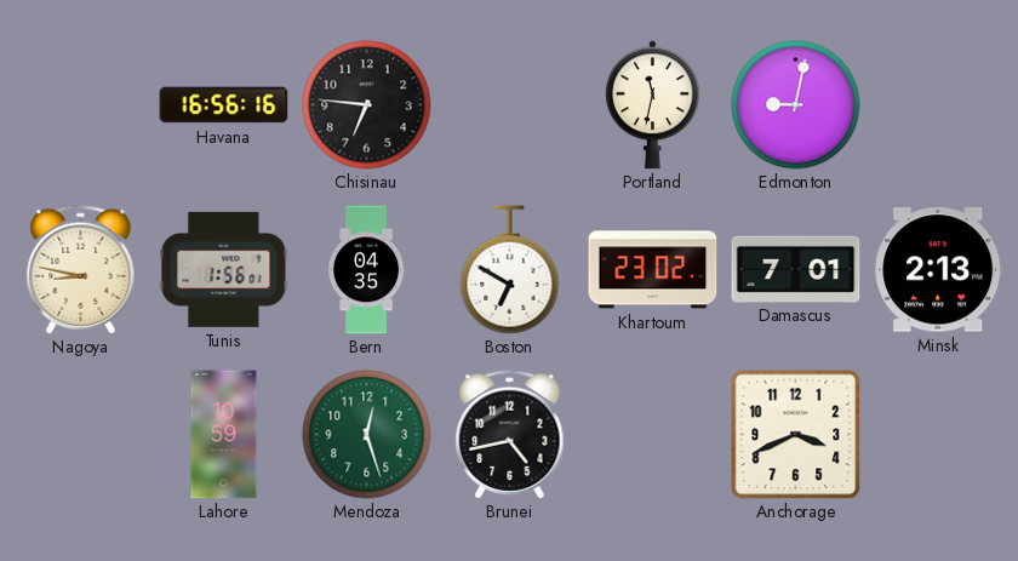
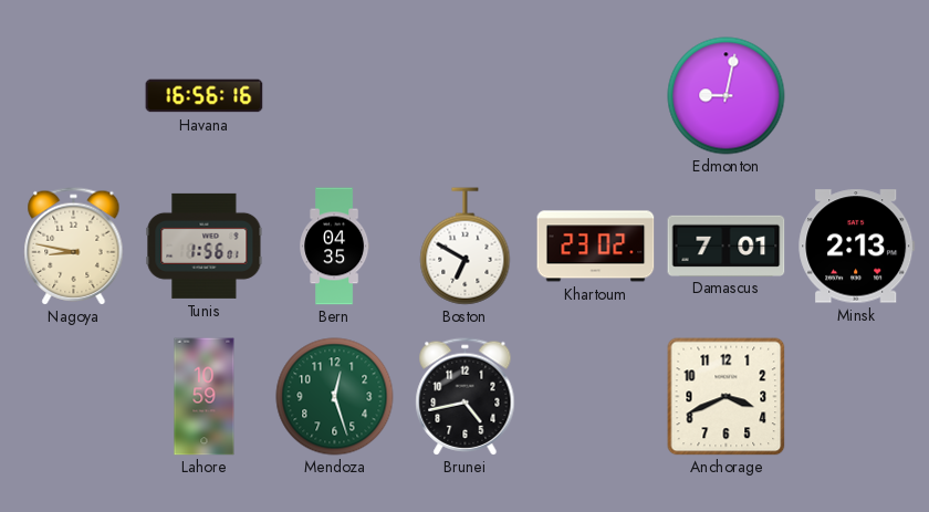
Chisinau: 6:46 -> none
Portland: 11:32 -> none
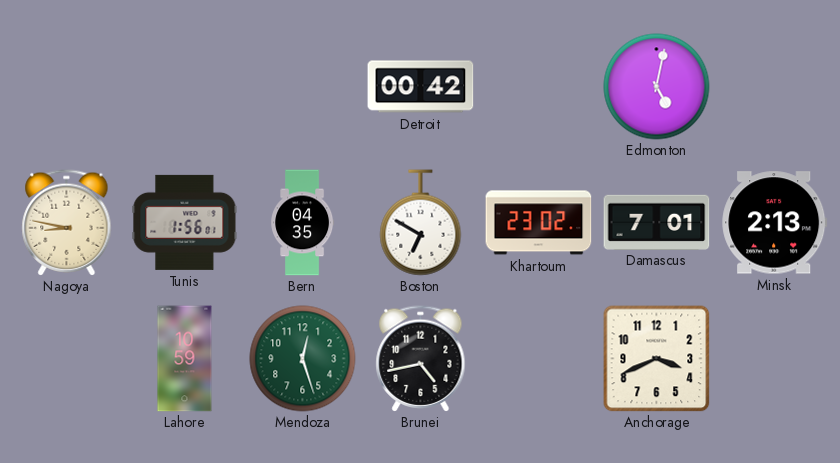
Havana: 16:56 -> none
Detroit: none -> 00:42
Edmonton: 9:02 -> 5:02
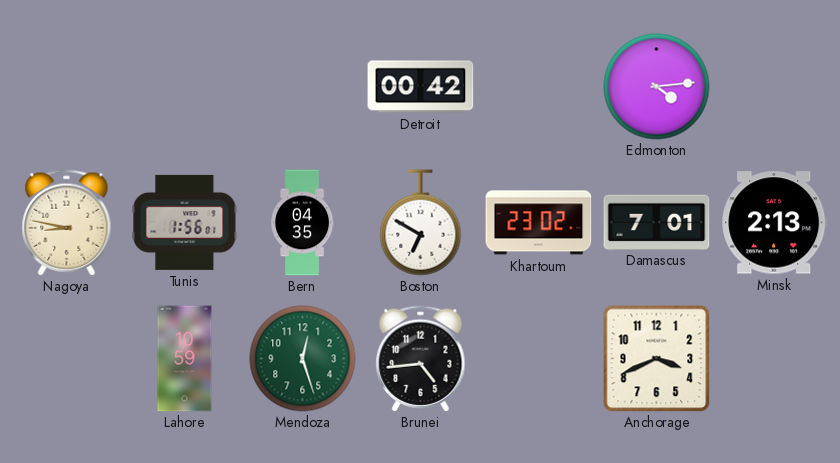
Edmonton: 5:02 -> 4:14
Brunei: 4:43 -> 4:44
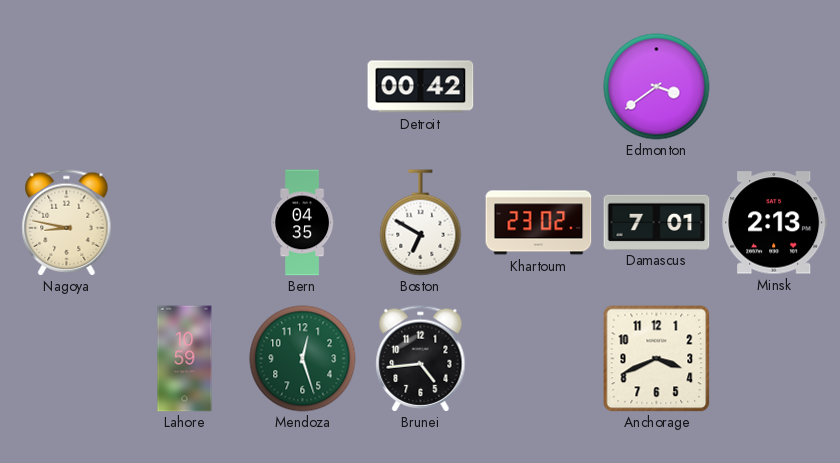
Edmonton: 4:14 -> 3:39
Tunis: 1:56 -> none
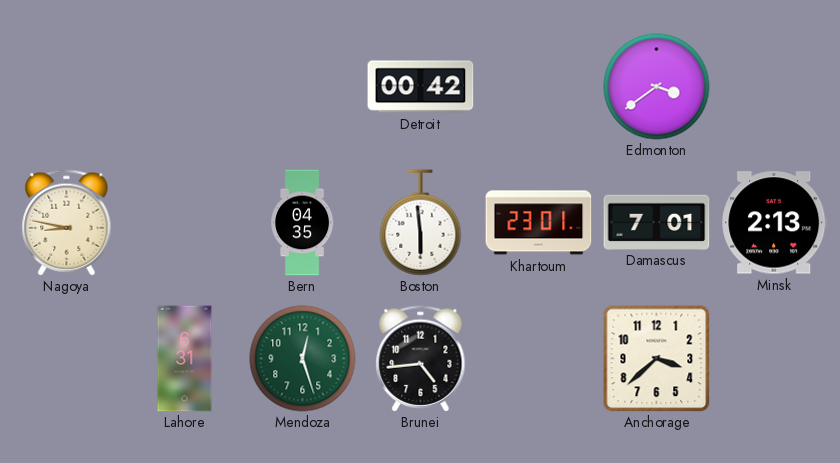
Boston: 6:50 -> 5:59
Khartoum: 23:02 -> 23:01
Lahore: 10:59 -> 6:31
Anchorage: 3:41 -> 3:38
